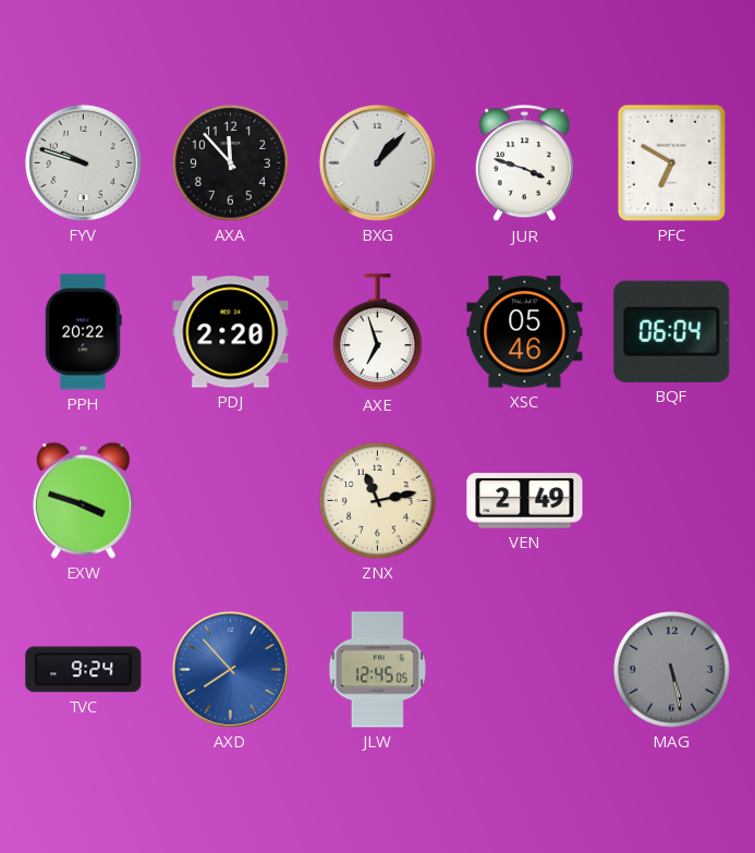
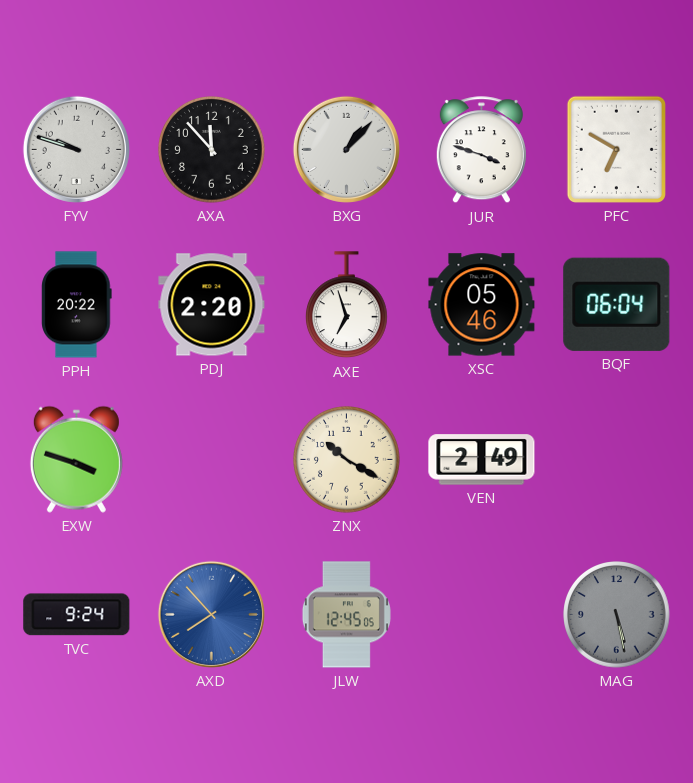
ZNX: 11:13 -> 10:20
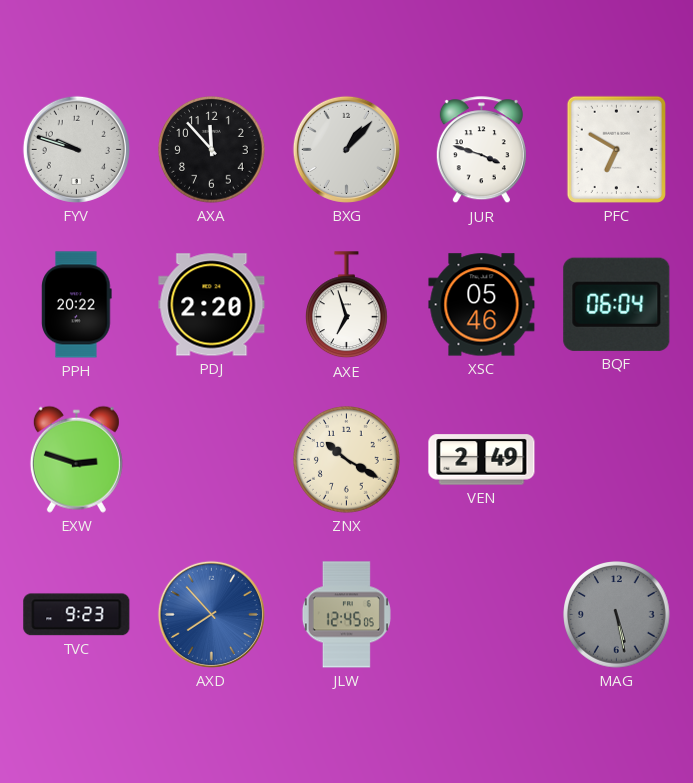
EXW: 3:48 -> 2:48
TVC: 9:24 -> 9:23
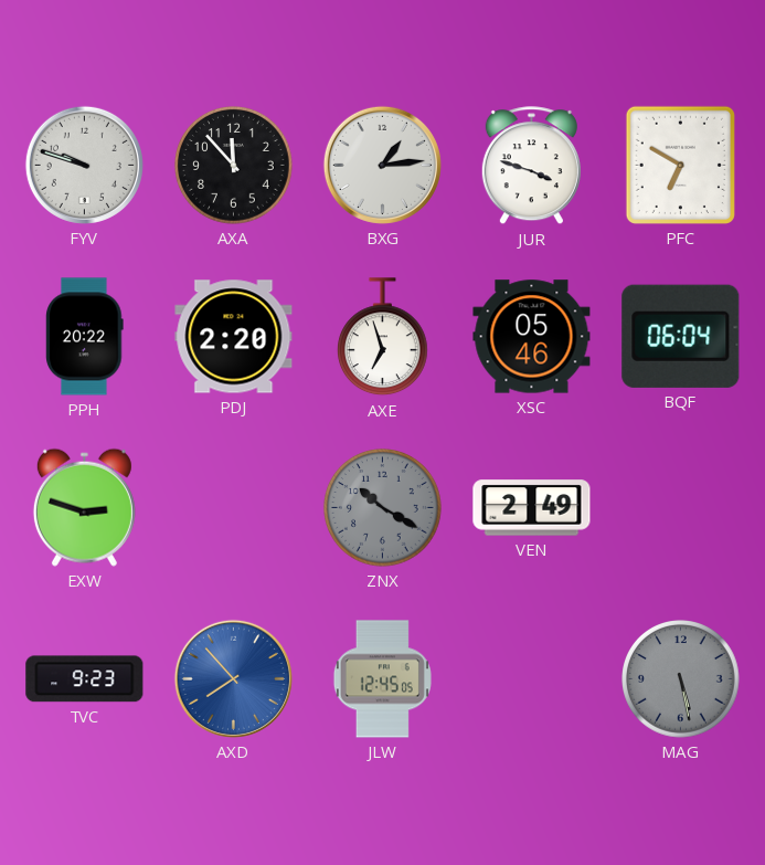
BXG: 1:07 -> 1:14
ZNX dial: cream -> grey
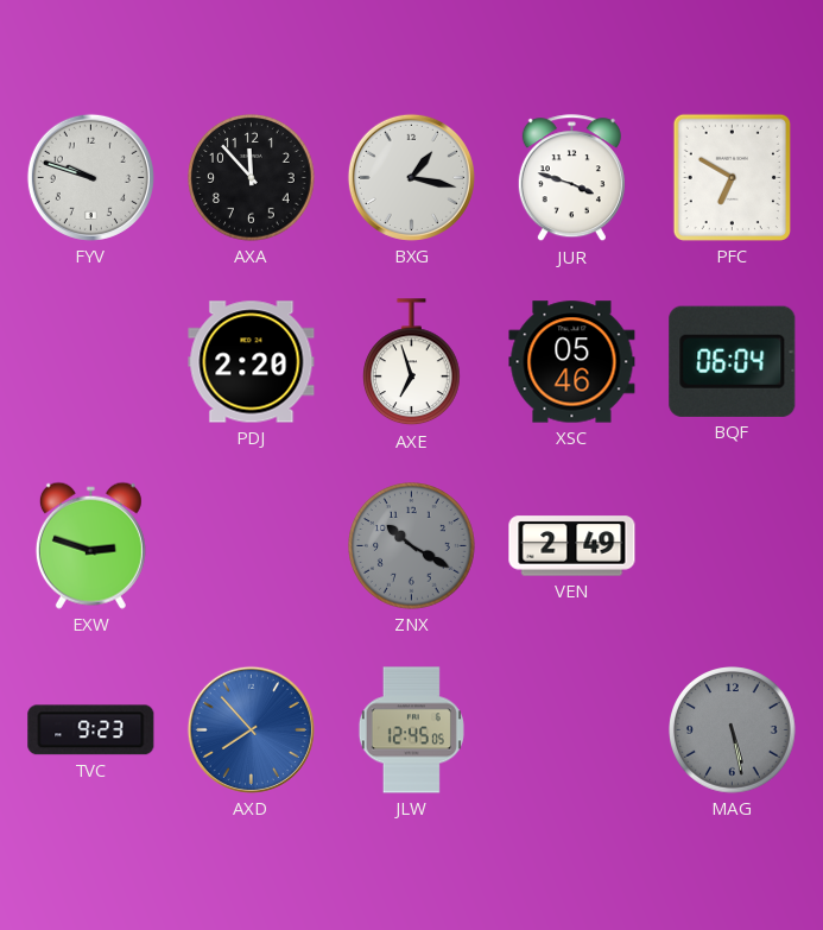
BXG: 1:14 -> 1:17
PPH: 20:22 -> none
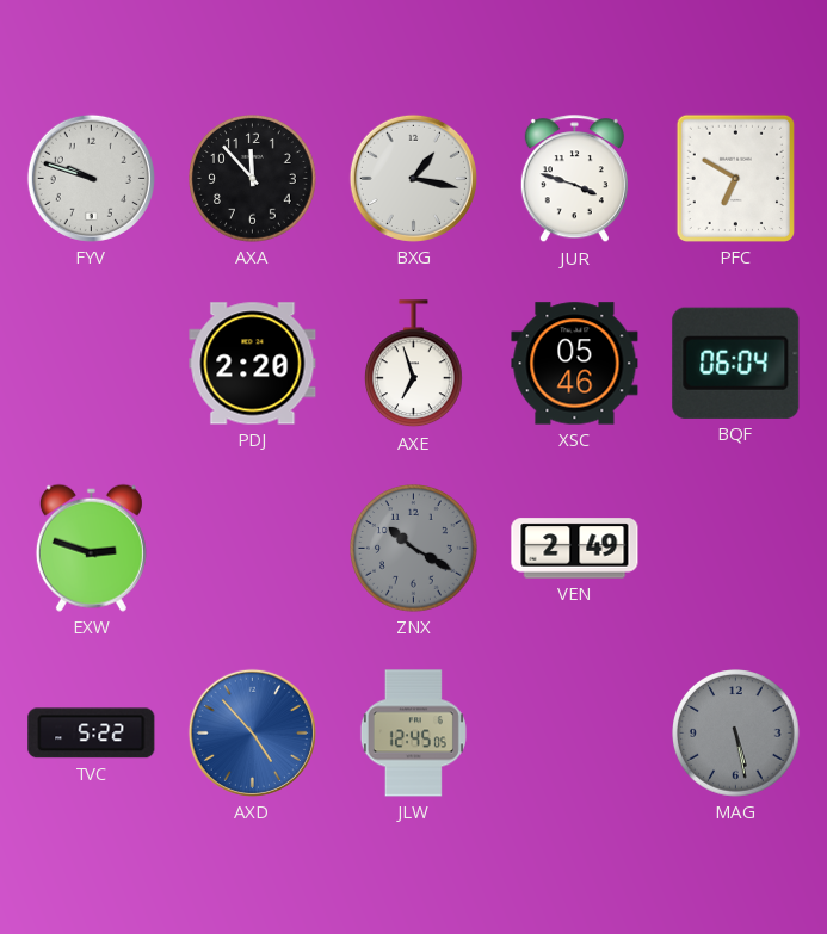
TVC: 9:23 -> 5:22
AXD: 7:53 -> 4:53
